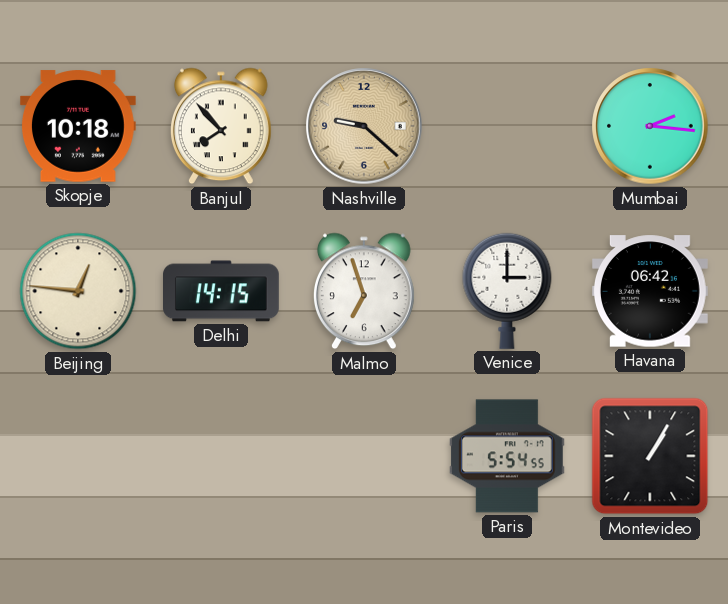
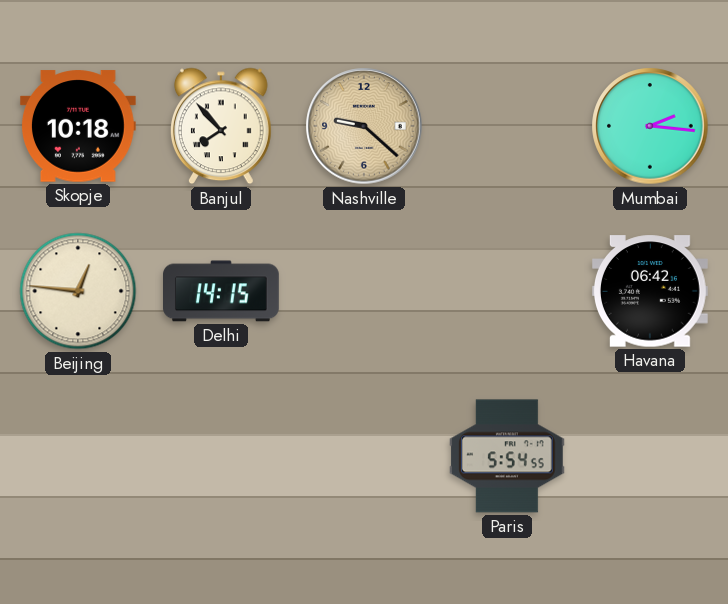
Malmo: 6:57 -> none
Venice: 3:00 -> none
Montevideo: 1:05 -> none
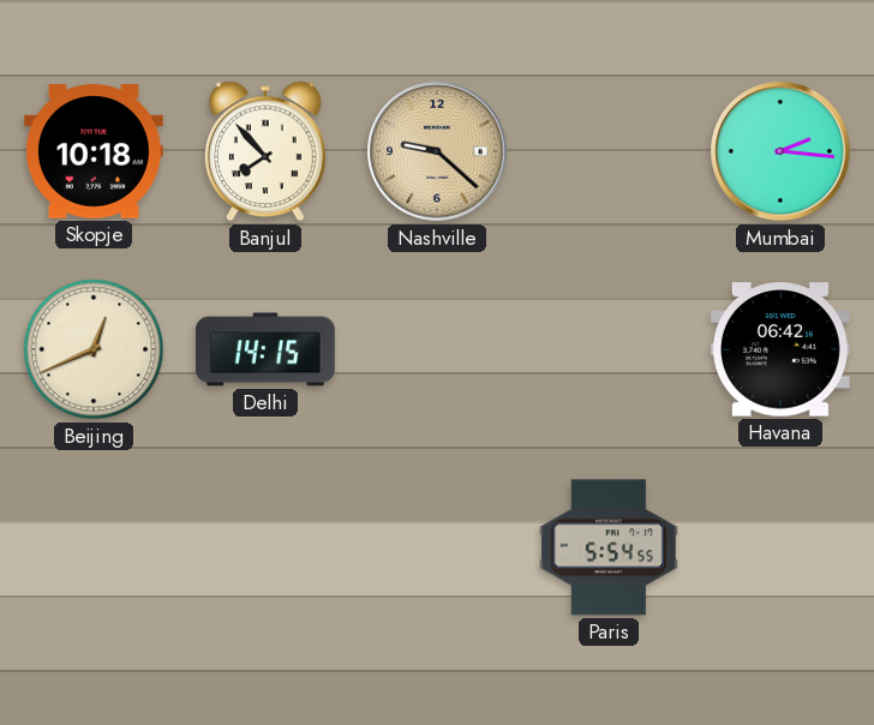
Beijing: 12:46 -> 12:41
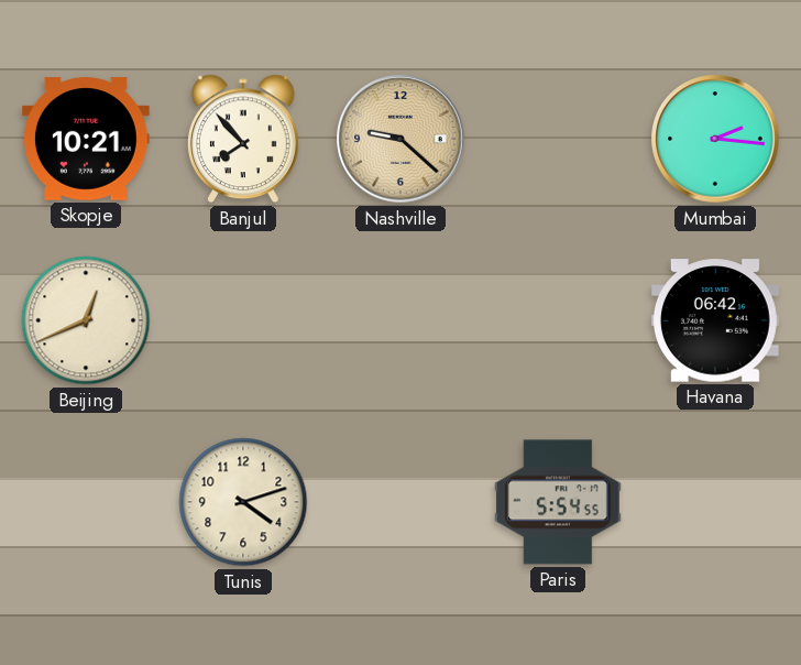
Skopje: 10:18 -> 10:21
Delhi: 14:15 -> none
Tunis: none -> 4:12
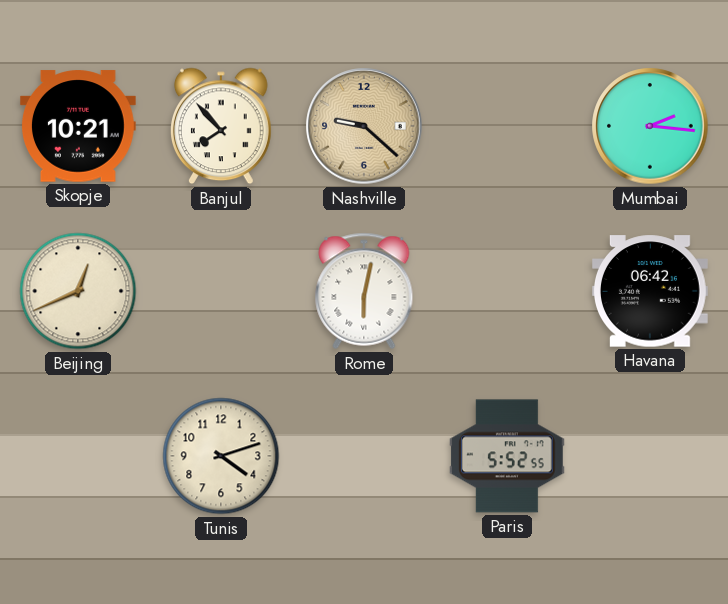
Rome: none -> 6:02
Paris: 5:54 -> 5:52
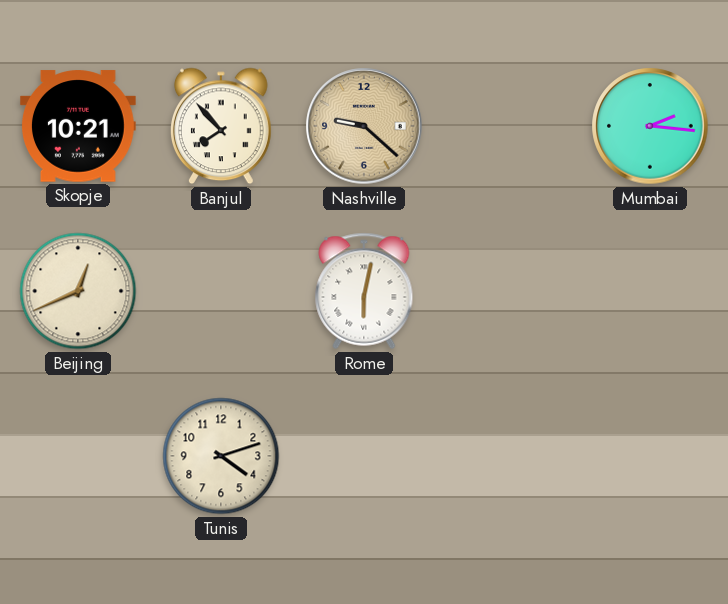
Havana: 06:42 -> none
Paris: 5:52 -> none
